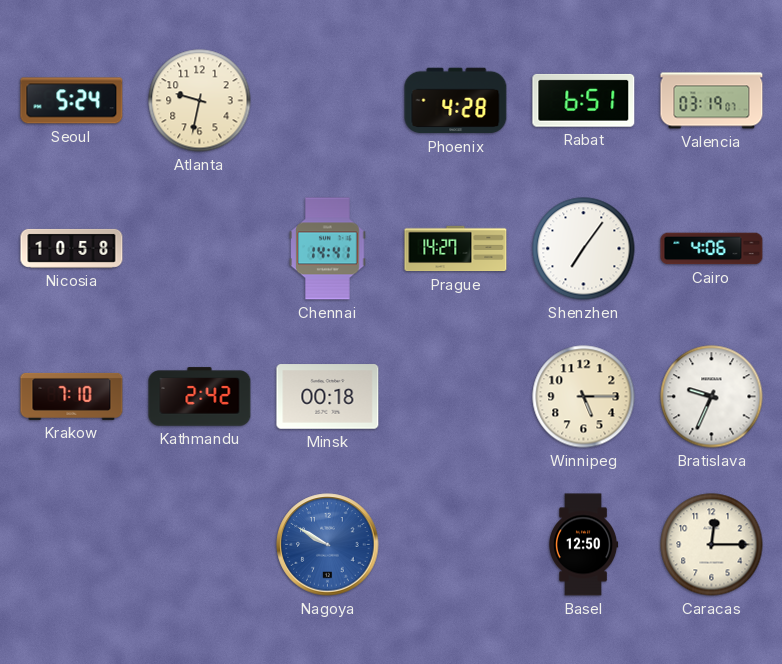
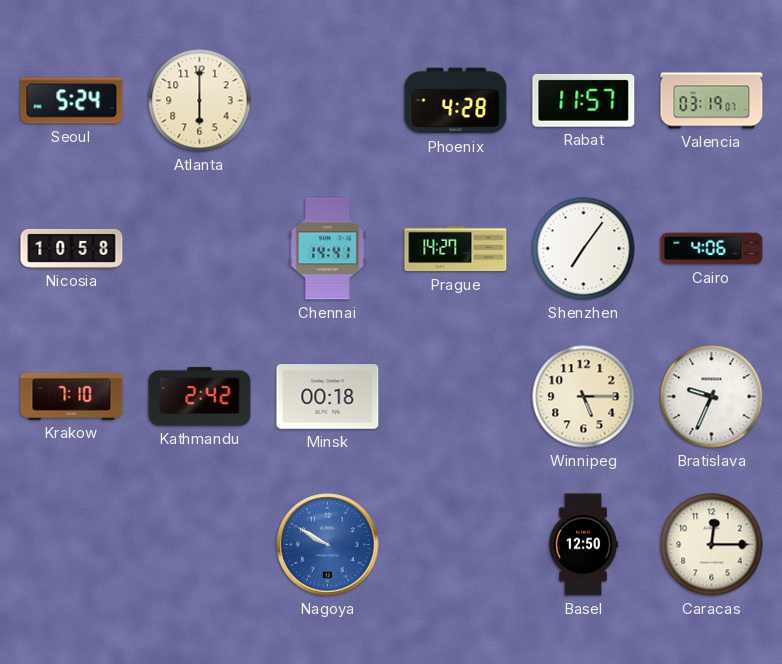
Atlanta: 9:32 -> 6:00
Rabat: 6:51 -> 11:57
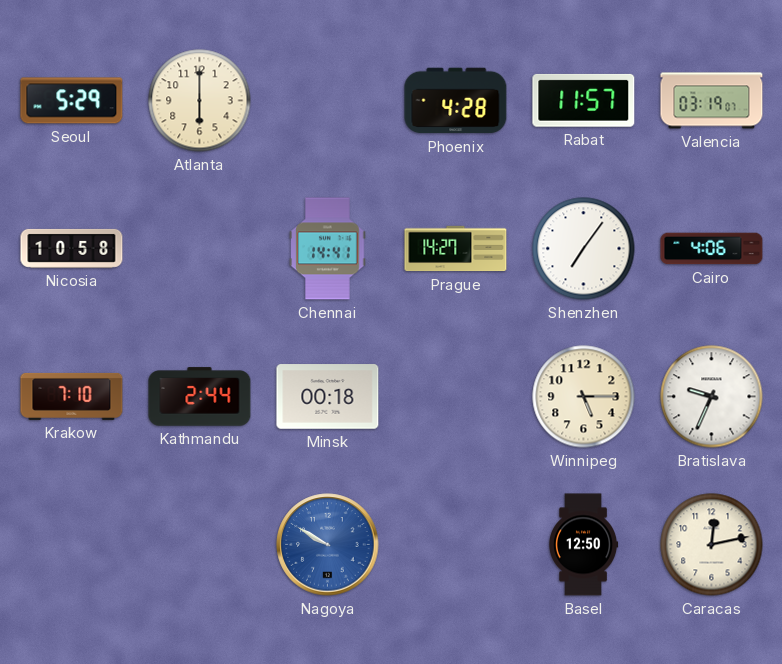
Seoul: 5:24 -> 5:29
Kathmandu: 2:42 -> 2:44
Caracas: 12:15 -> 12:13
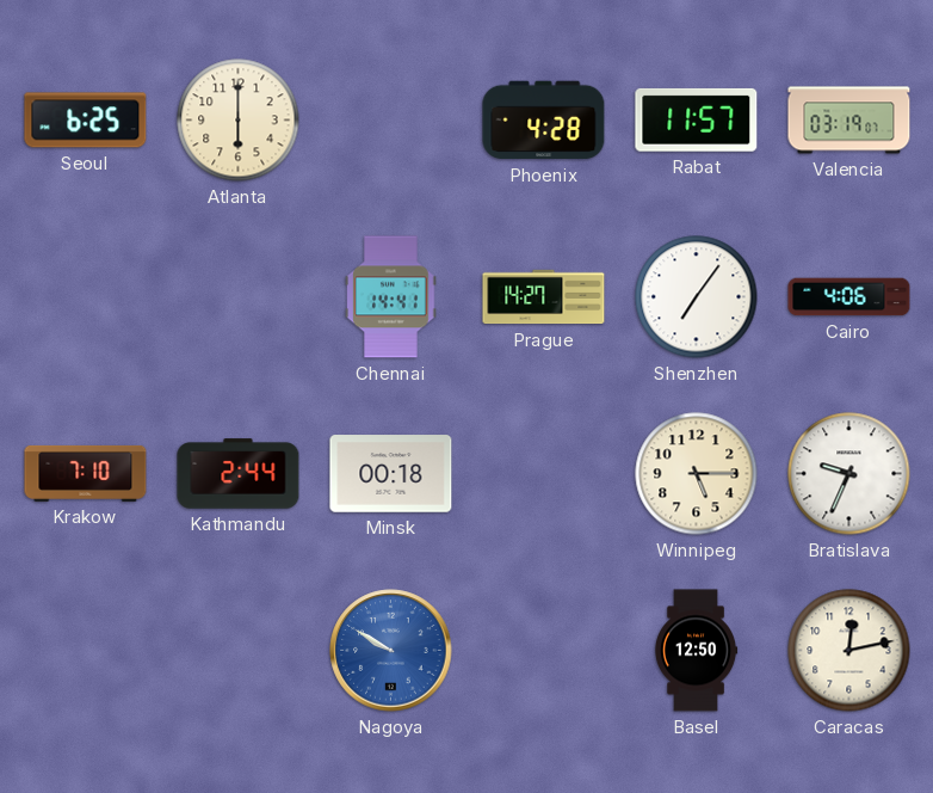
Seoul: 5:29 -> 6:25
Nicosia: 10:58 -> none
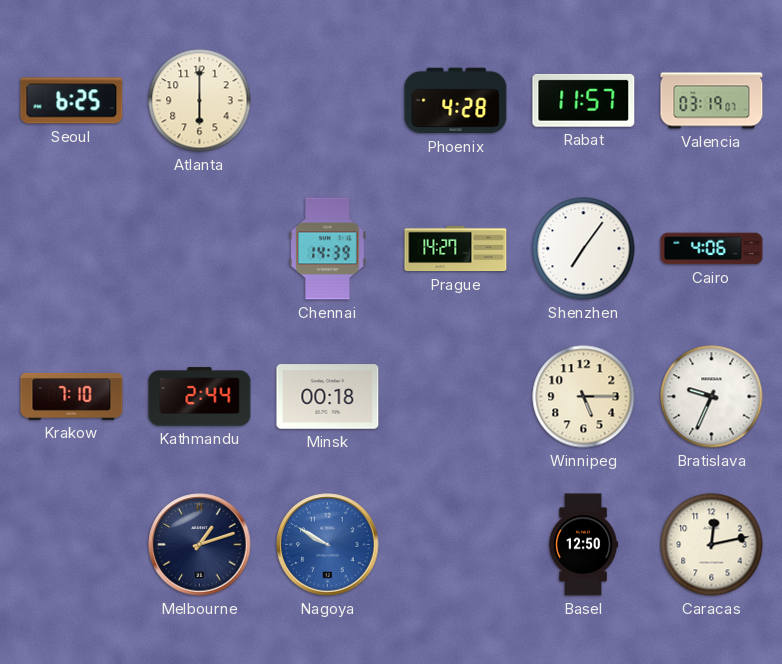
Chennai: 14:41 -> 14:39
Melbourne: none -> 1:12
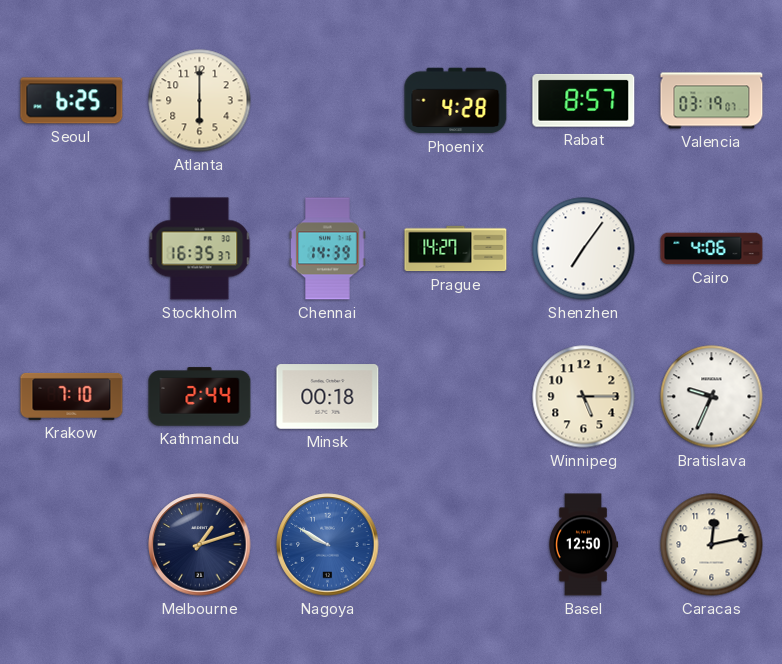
Rabat: 11:57 -> 8:57
Stockholm: none -> 16:35
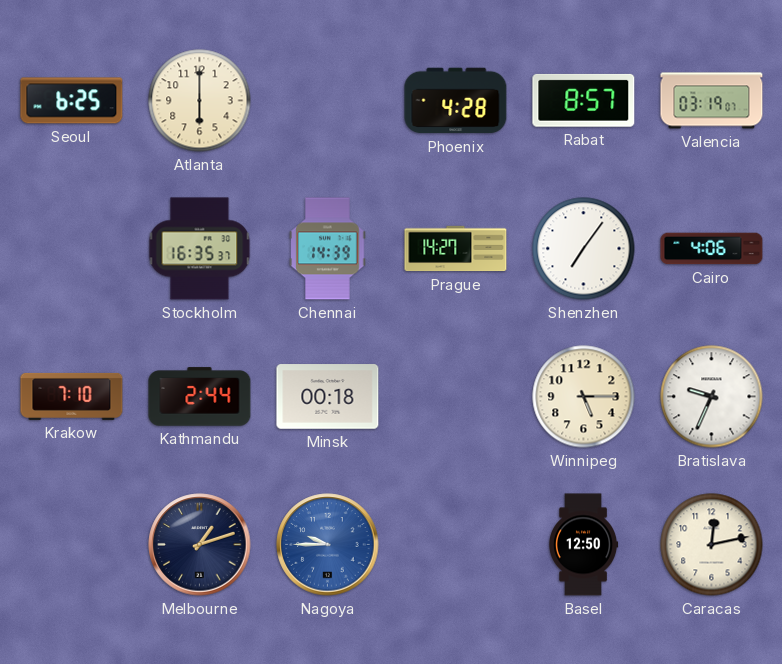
Nagoya: 9:50 -> 9:45
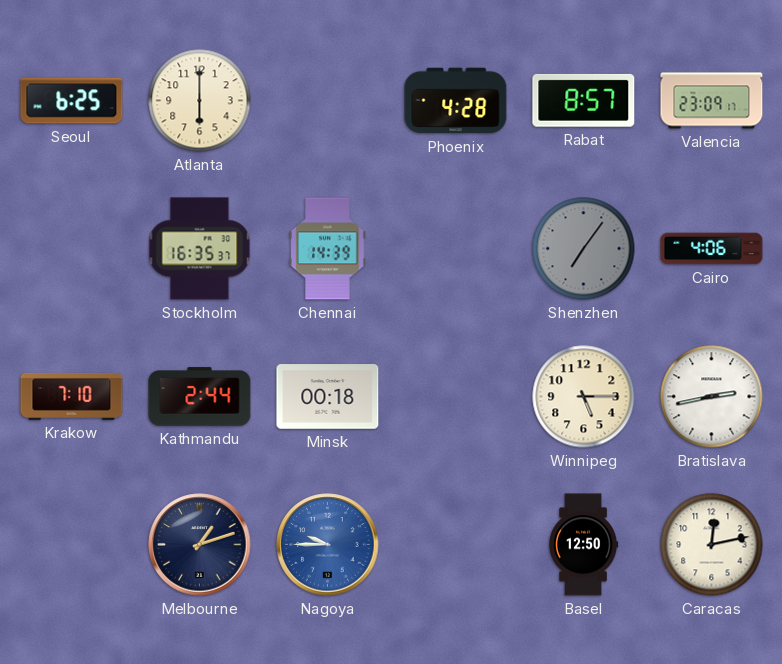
Valencia: 03:19 -> 23:09
Prague: 14:27 -> none
Shenzhen dial: white -> grey
Bratislava: 9:34 -> 2:43
